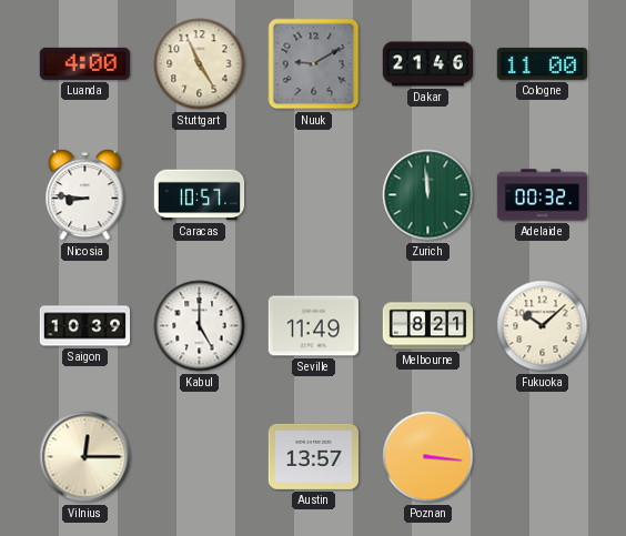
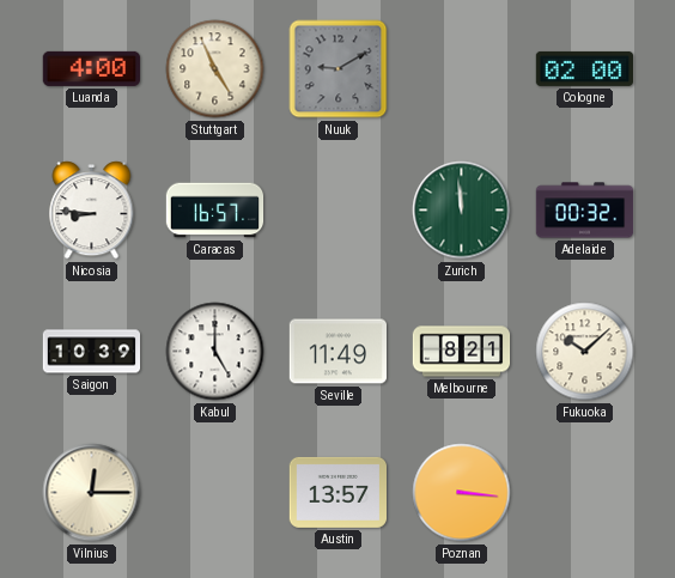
Dakar: 21:46 -> none
Cologne: 11:00 -> 02:00
Caracas: 10:57 -> 16:57
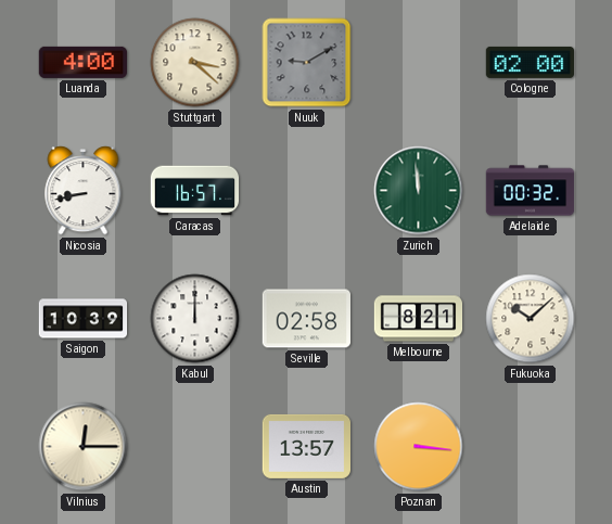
Stuttgart: 4:56 -> 3:22
Nicosia: 8:46 -> 8:43
Kabul: 5:00 -> 12:00
Seville: 11:49 -> 02:58
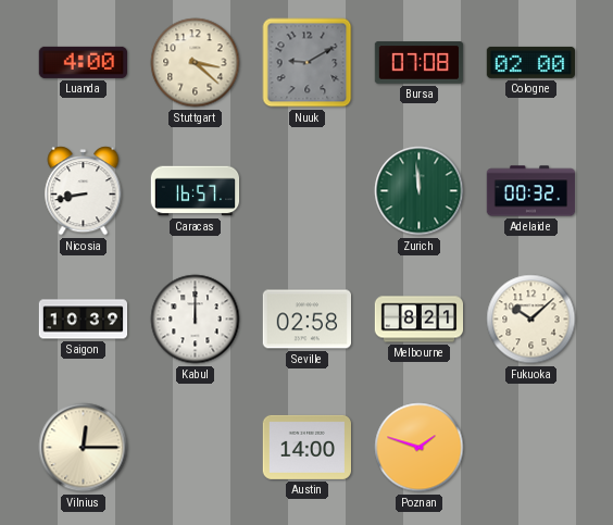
Bursa: none -> 07:08
Austin: 13:57 -> 14:00
Poznan: 3:16 -> 1:48
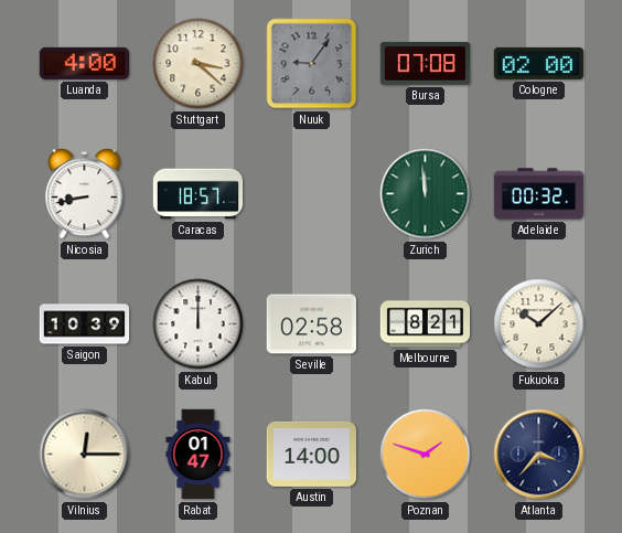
Nuuk: 9:10 -> 9:06
Caracas: 16:57 -> 18:57
Rabat: none -> 01:47
Atlanta: none -> 3:37
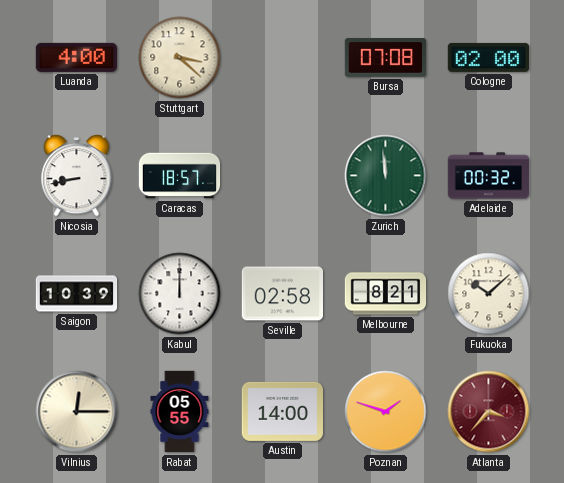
Nuuk: 9:06 -> none
Rabat: 01:47 -> 05:55
Atlanta dial: navy -> burgundy
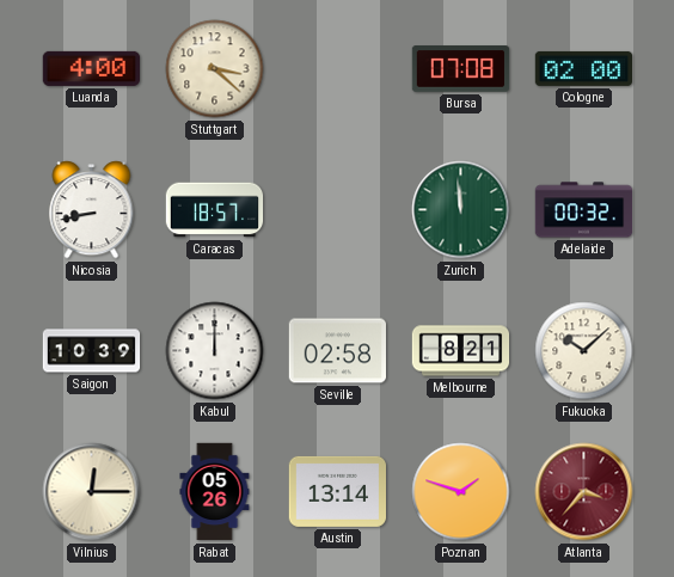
Rabat: 05:55 -> 05:26
Austin: 14:00 -> 13:14
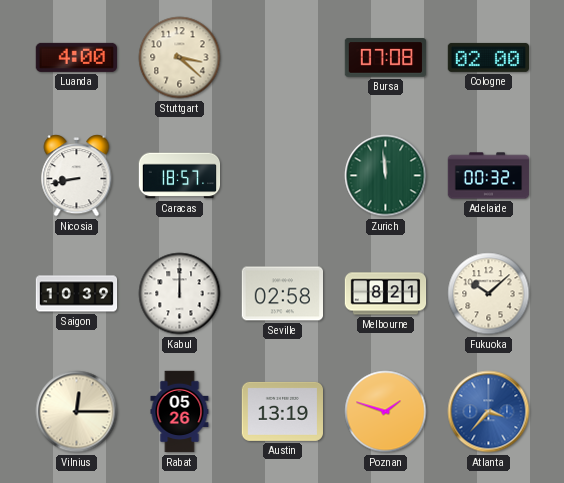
Austin: 13:14 -> 13:19
Atlanta dial: burgundy -> blue
